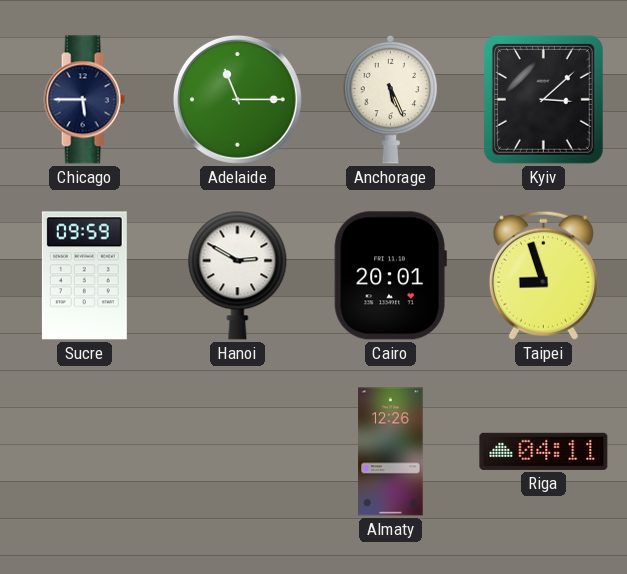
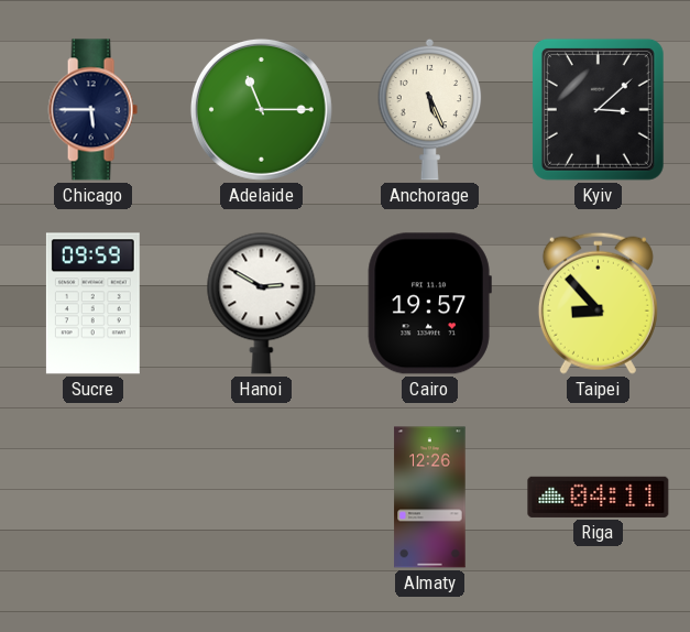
Cairo: 20:01 -> 19:57
Taipei: 8:57 -> 8:53
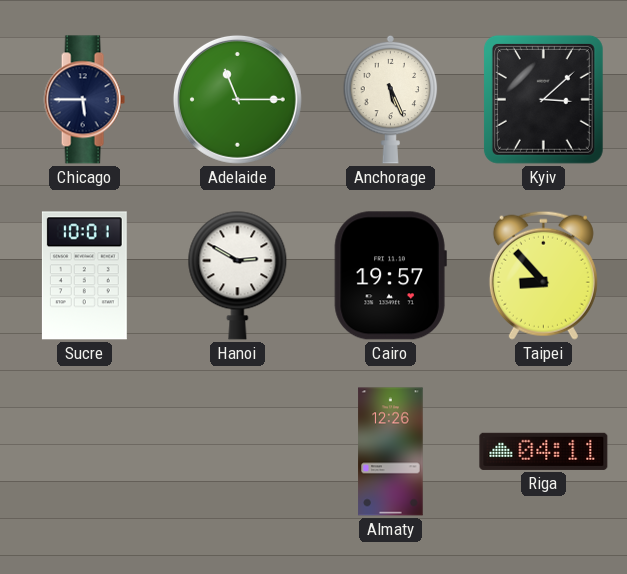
Sucre: 09:59 -> 10:01
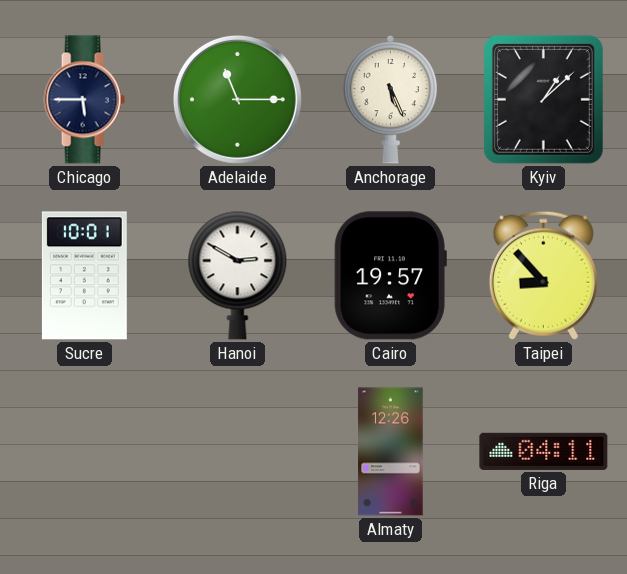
Kyiv: 3:08 -> 1:08
